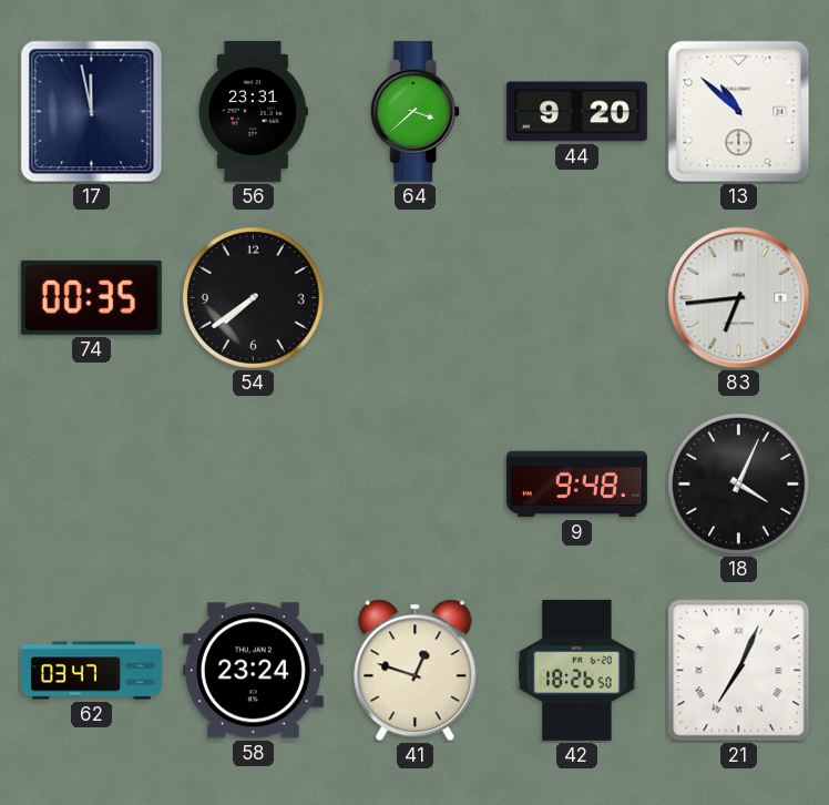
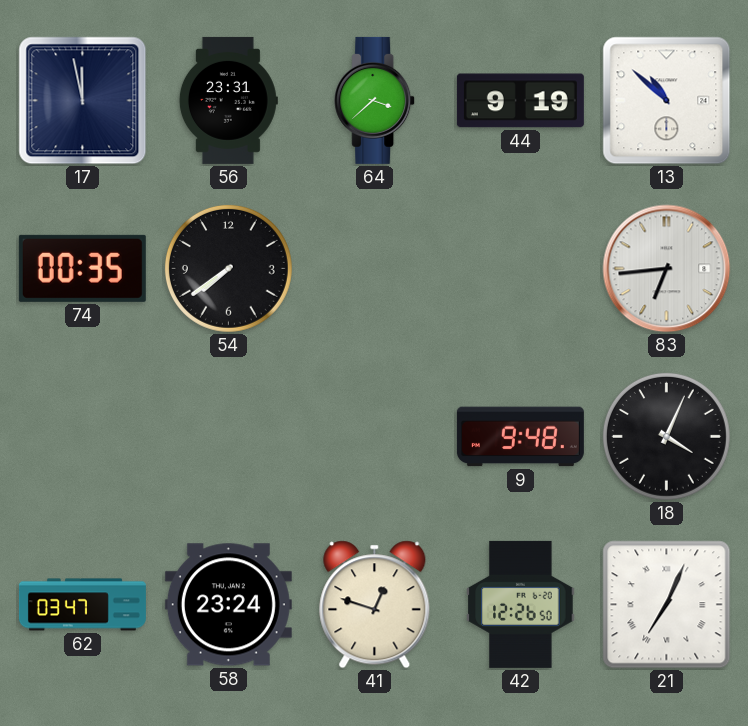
44: 9:20 -> 9:19
42: 18:26 -> 12:26
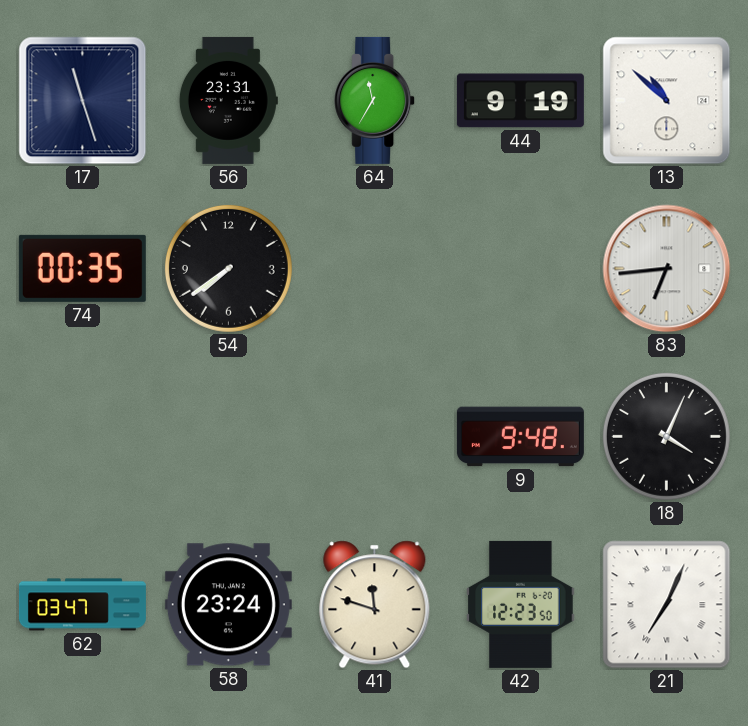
17: 11:58 -> 11:27
64: 3:38 -> 11:35
41: 12:48 -> 11:48
42: 12:26 -> 12:23
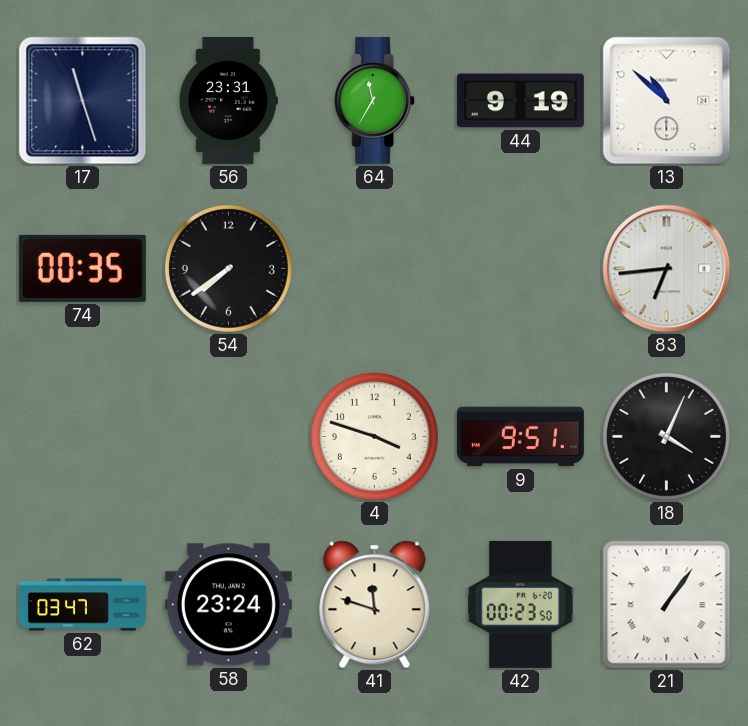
4: none -> 3:48
9: 9:48 -> 9:51
42: 12:23 -> 00:23
21: 7:04 -> 1:06
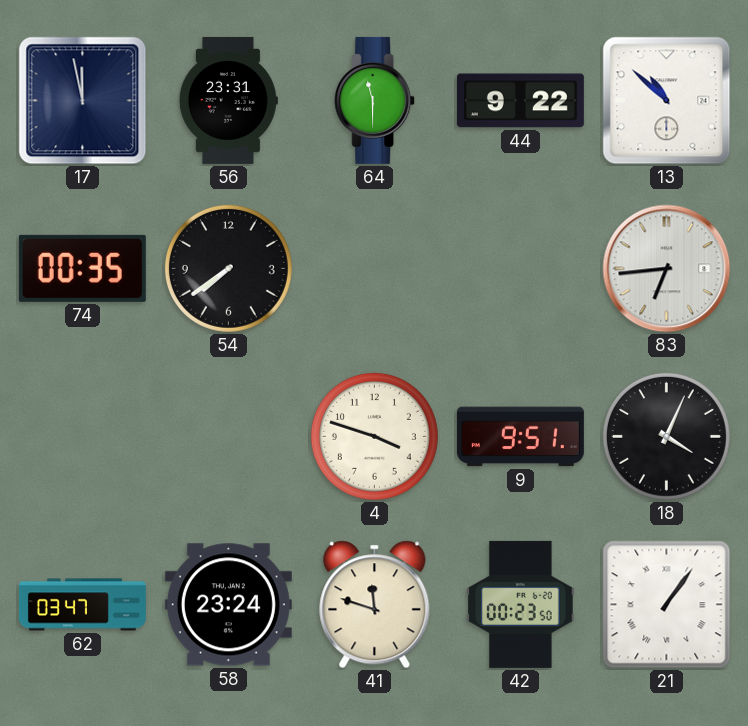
17: 11:27 -> 11:58
64: 11:35 -> 11:30
44: 9:19 -> 9:22
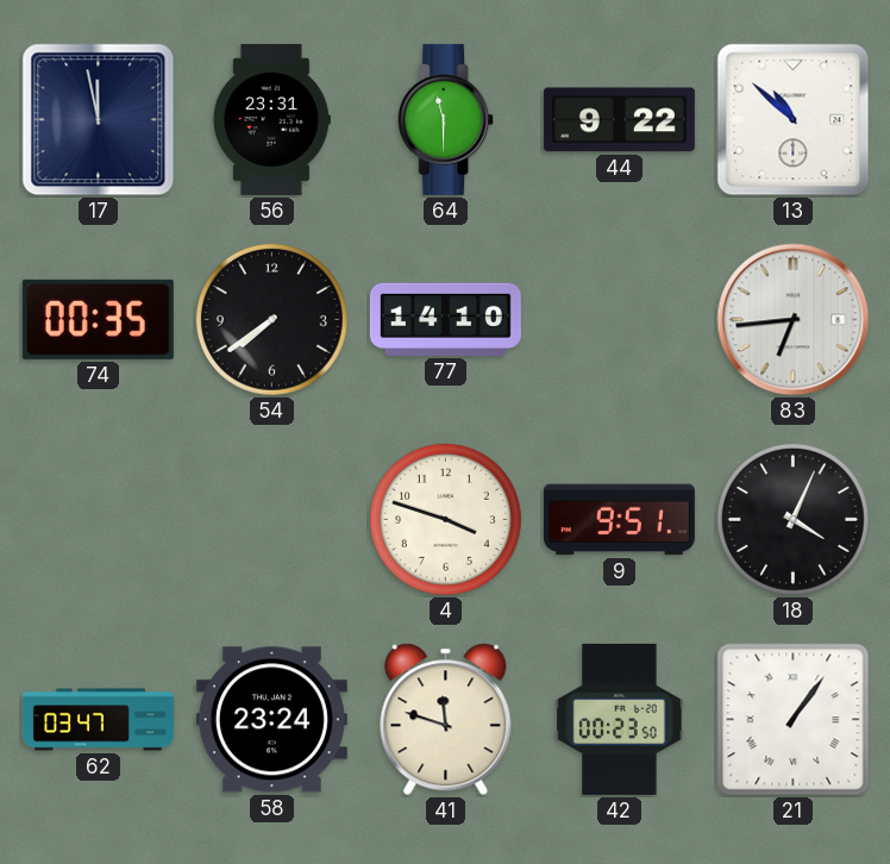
77: none -> 14:10
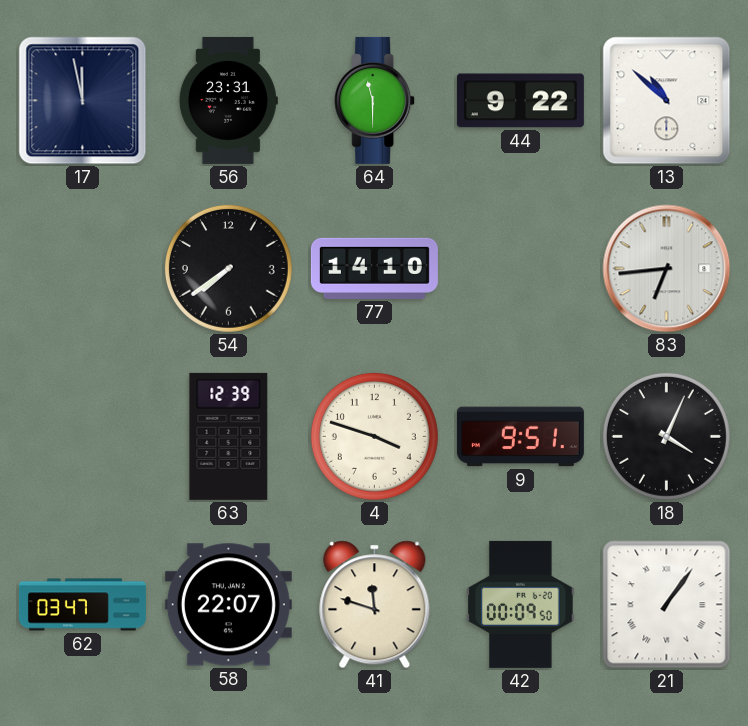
74: 00:35 -> none
63: none -> 12:39
58: 23:24 -> 22:07
42: 00:23 -> 00:09
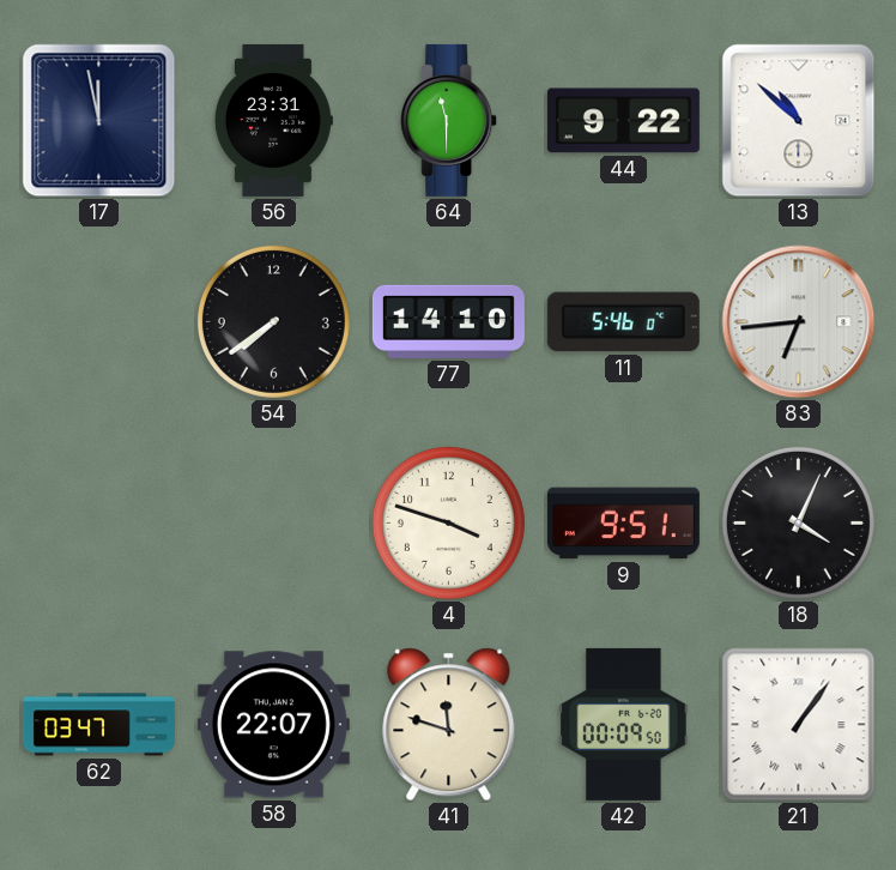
11: none -> 5:46
63: 12:39 -> none
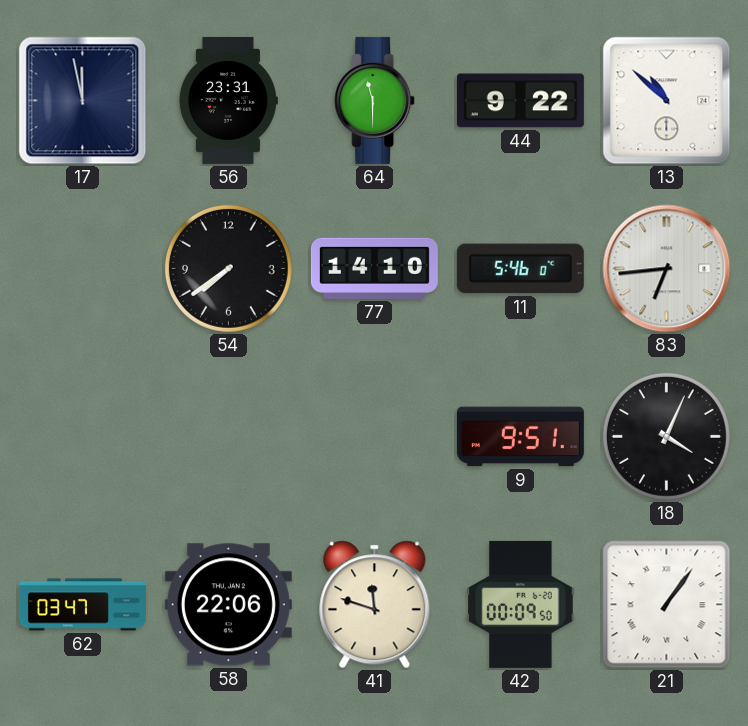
4: 3:48 -> none
58: 22:07 -> 22:06
